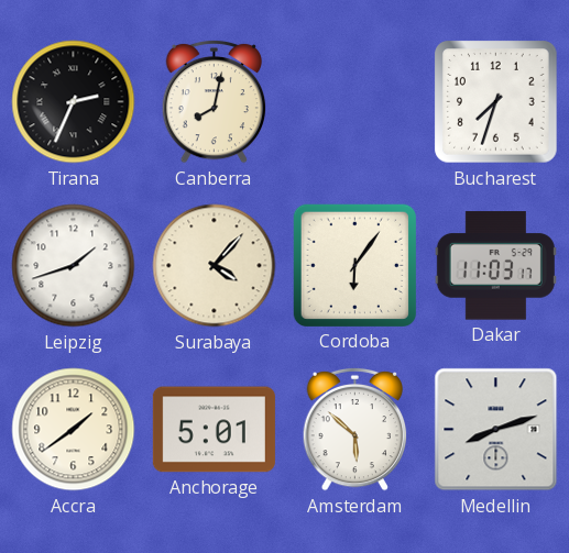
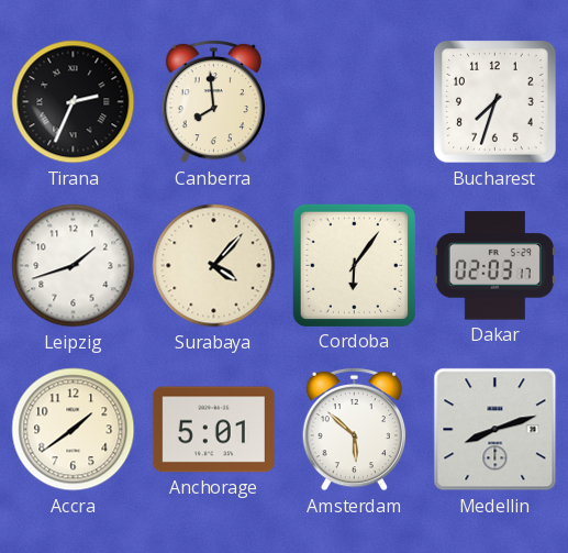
Canberra: 8:02 -> 7:59
Dakar: 11:03 -> 02:03
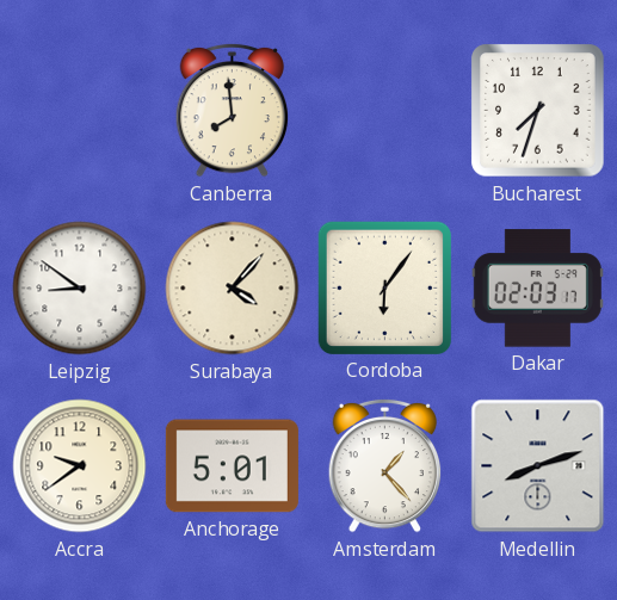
Tirana: 2:34 -> none
Leipzig: 1:42 -> 8:51
Accra: 1:39 -> 9:39
Amsterdam: 5:52 -> 1:23
